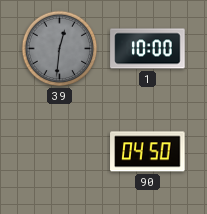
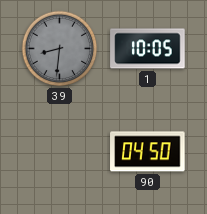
39: 12:31 -> 8:31
1: 10:00 -> 10:05
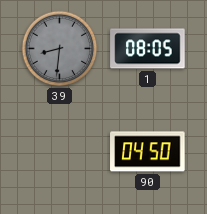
1: 10:05 -> 08:05
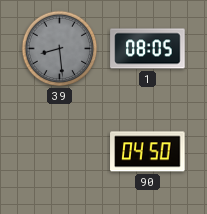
39: 8:31 -> 8:29
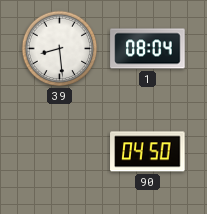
39 dial: grey -> white
1: 08:05 -> 08:04
